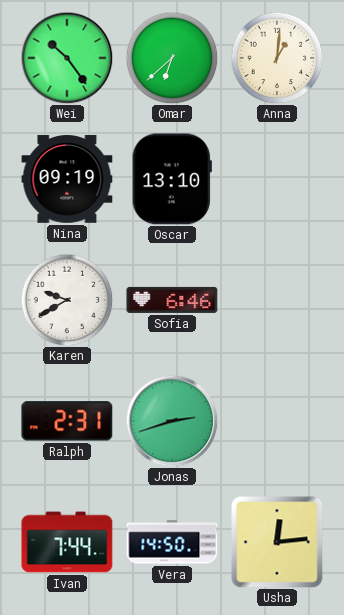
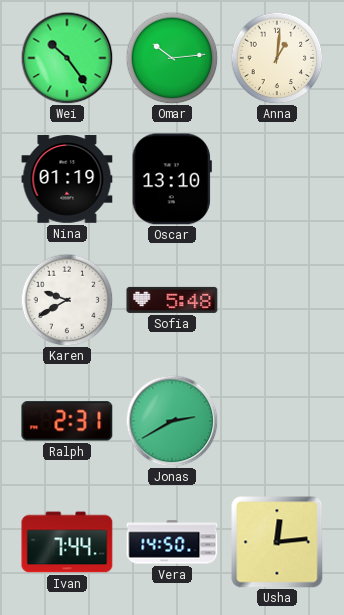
Omar: 6:38 -> 10:14
Nina: 09:19 -> 01:19
Sofia: 6:46 -> 5:48
Jonas: 2:42 -> 2:40
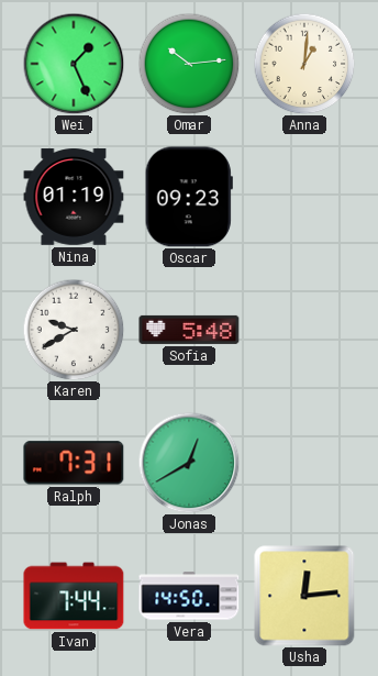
Wei: 10:24 -> 1:26
Oscar: 13:10 -> 09:23
Ralph: 2:31 -> 7:31
Jonas: 2:40 -> 12:40
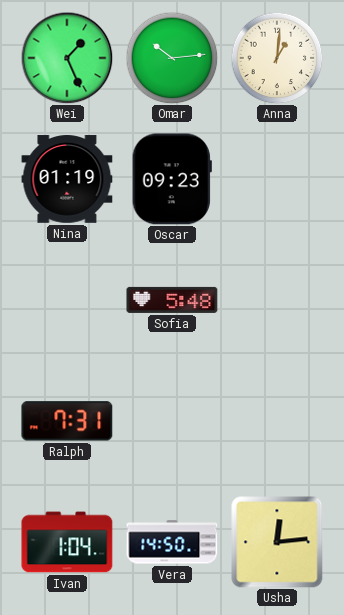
Karen: 9:40 -> none
Jonas: 12:40 -> none
Ivan: 7:44 -> 1:04
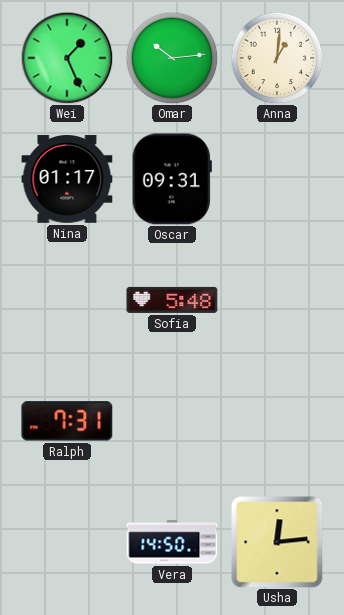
Nina: 01:19 -> 01:17
Oscar: 09:23 -> 09:31
Ivan: 1:04 -> none
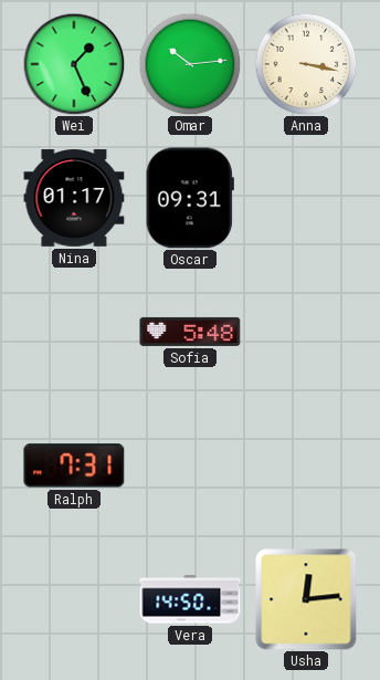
Anna: 1:01 -> 3:17
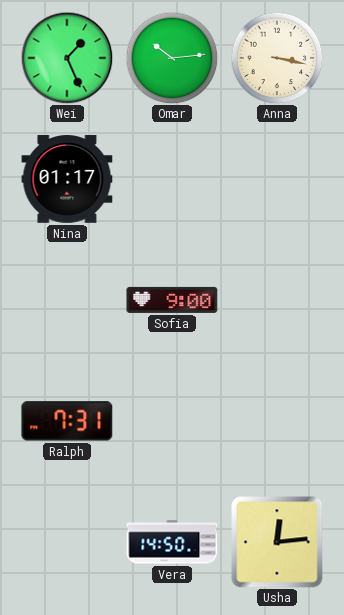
Oscar: 09:31 -> none
Sofia: 5:48 -> 9:00
